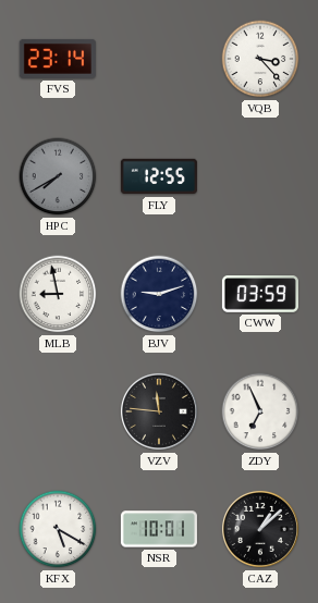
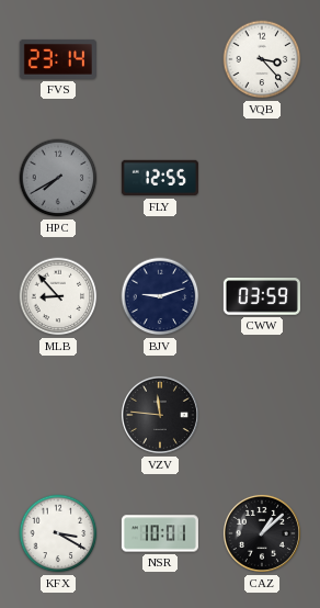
MLB: 8:58 -> 8:53
ZDY: 6:56 -> none
KFX: 5:20 -> 3:20
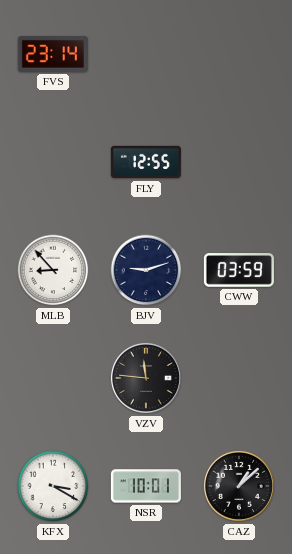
VQB: 3:23 -> none
HPC: 7:40 -> none
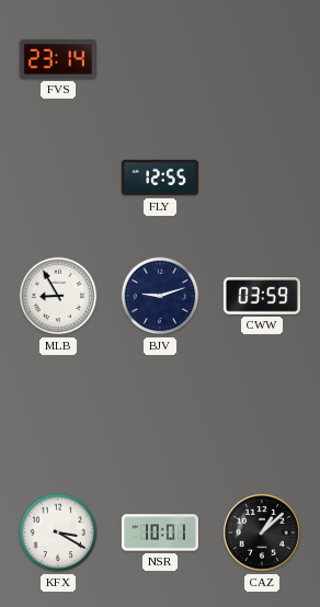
MLB: 8:53 -> 8:55
VZV: 11:46 -> none
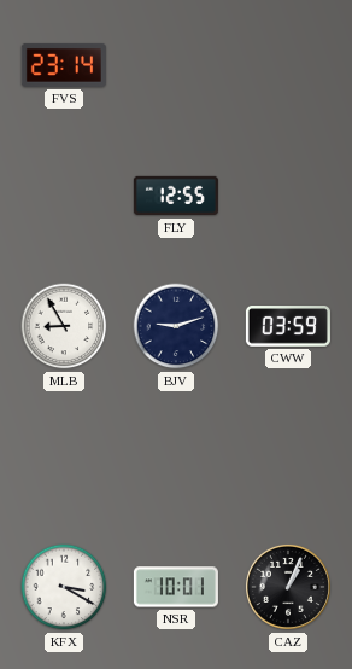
CAZ: 1:08 -> 1:04
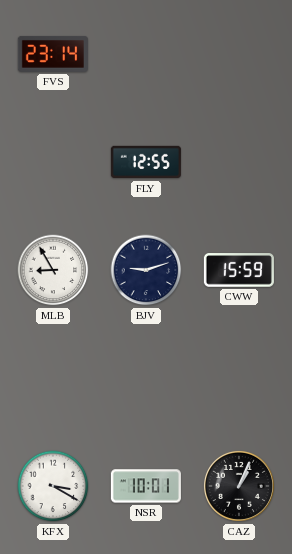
CWW: 03:59 -> 15:59
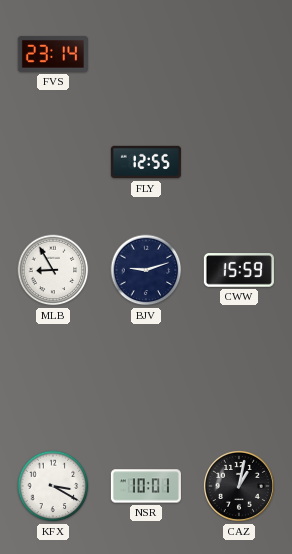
CAZ: 1:04 -> 1:02
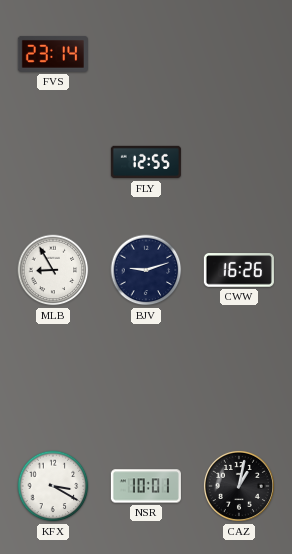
CWW: 15:59 -> 16:26
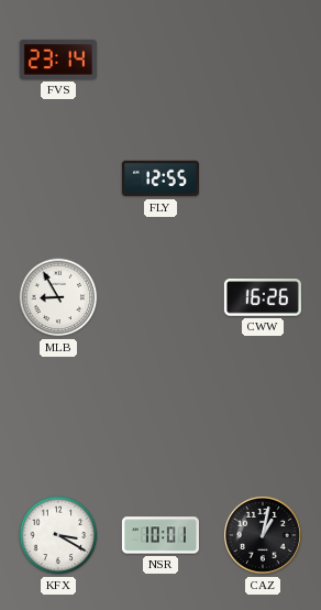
BJV: 9:12 -> none
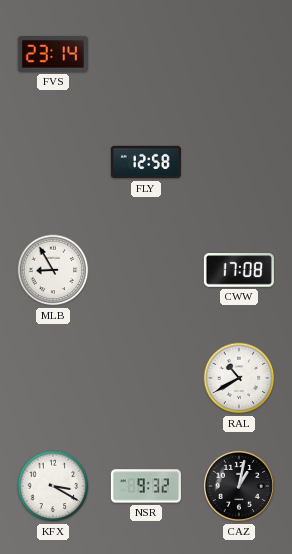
FLY: 12:55 -> 12:58
CWW: 16:26 -> 17:08
RAL: none -> 10:40
NSR: 10:01 -> 9:32
